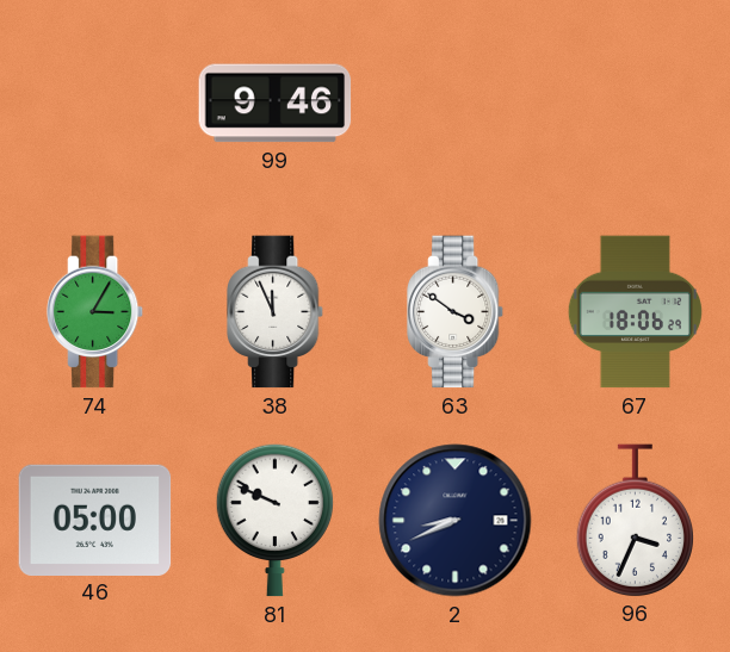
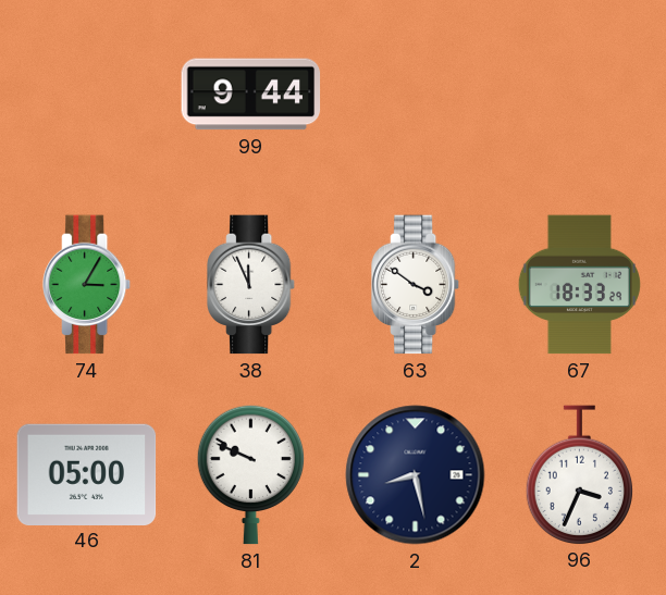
99: 9:46 -> 9:44
67: 18:06 -> 18:33
2: 8:41 -> 8:28
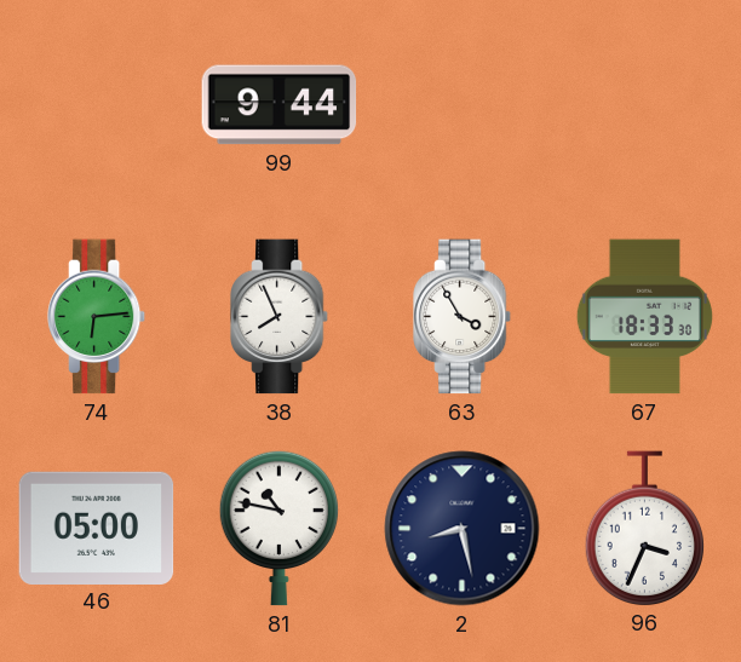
74: 3:05 -> 6:14
38: 11:56 -> 7:56
63: 3:51 -> 3:55
67: 18:33:29 -> 18:33:30
81: 9:49 -> 10:47
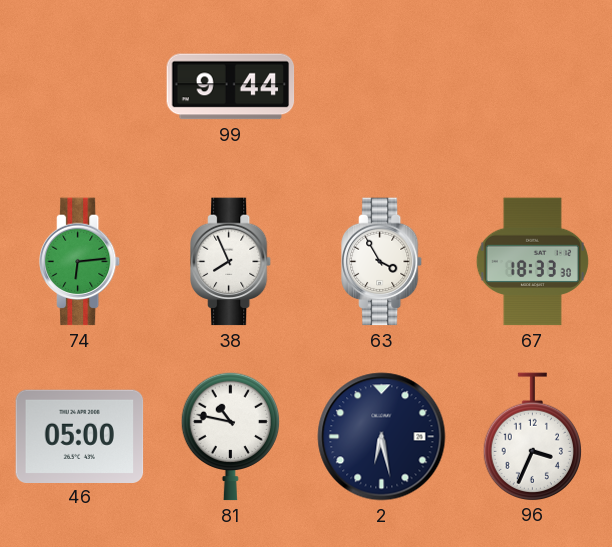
2: 8:28 -> 6:28
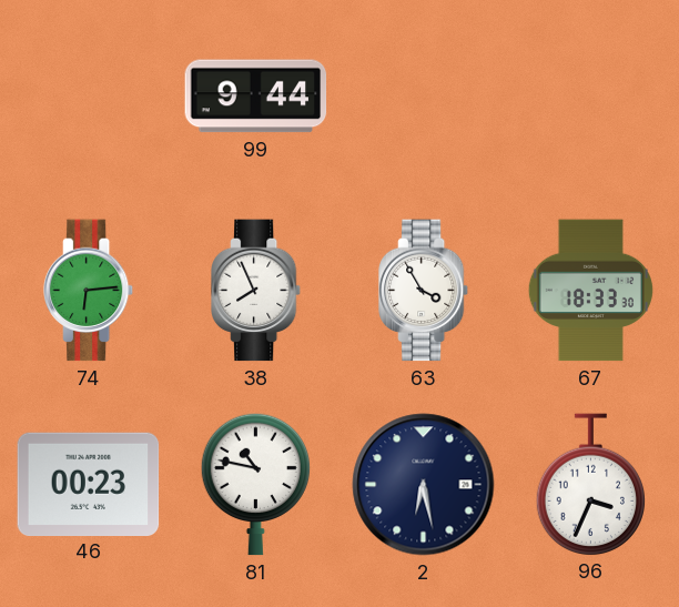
46: 05:00 -> 00:23
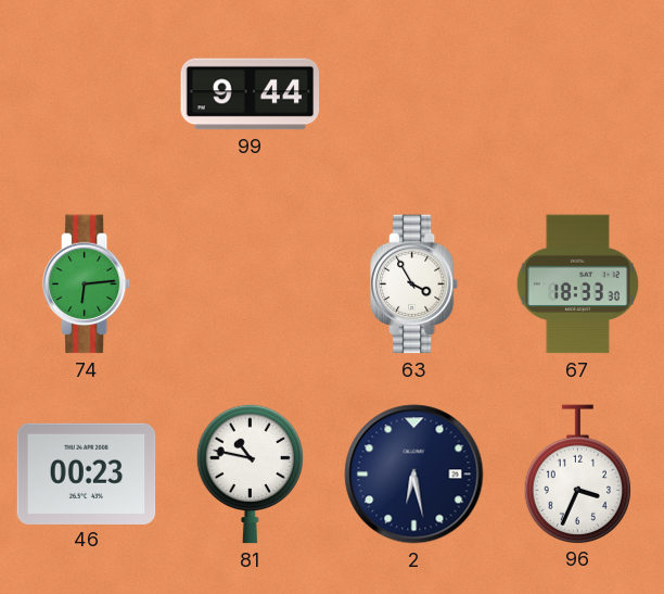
38: 7:56 -> none
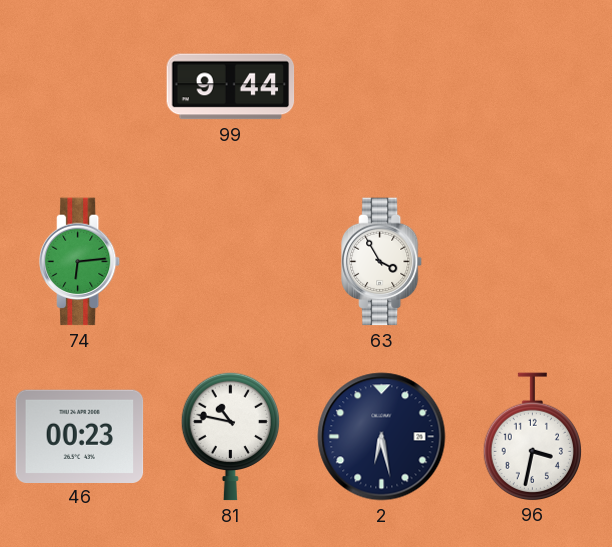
67: 18:33 -> none
96: 3:34 -> 3:32
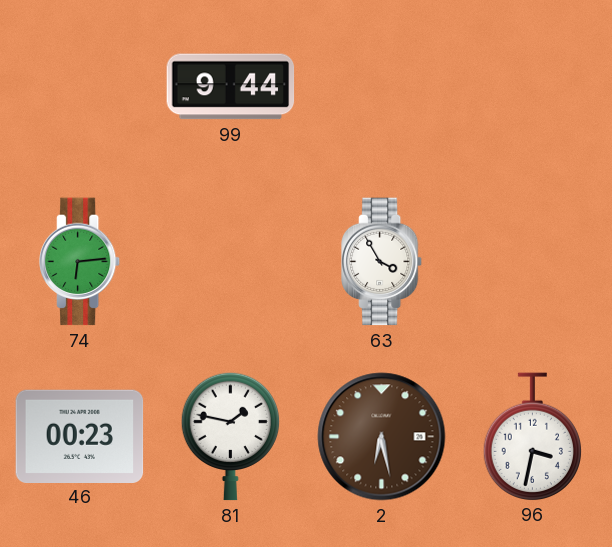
81: 10:47 -> 1:47
2 dial: navy -> brown
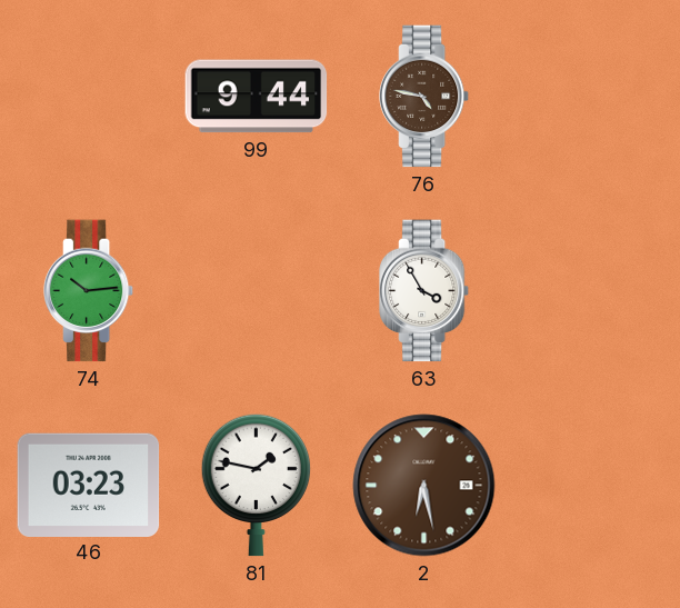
76: none -> 4:47
74: 6:14 -> 10:14
46: 00:23 -> 03:23
96: 3:32 -> none
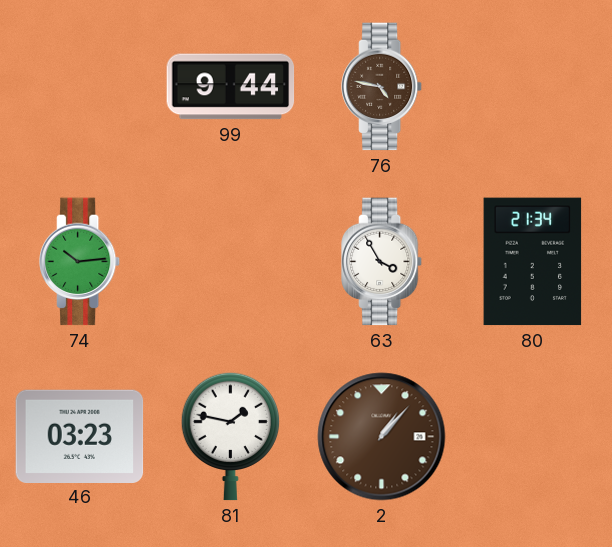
80: none -> 21:34
2: 6:28 -> 1:07
